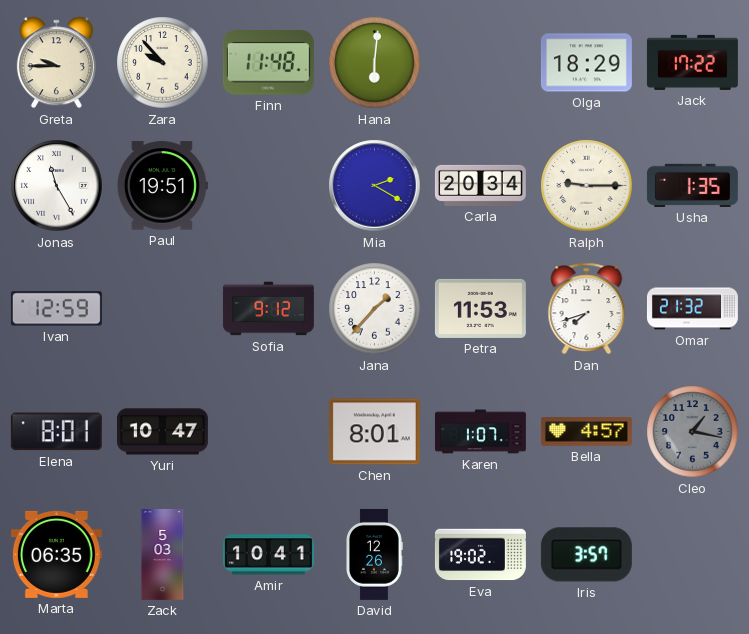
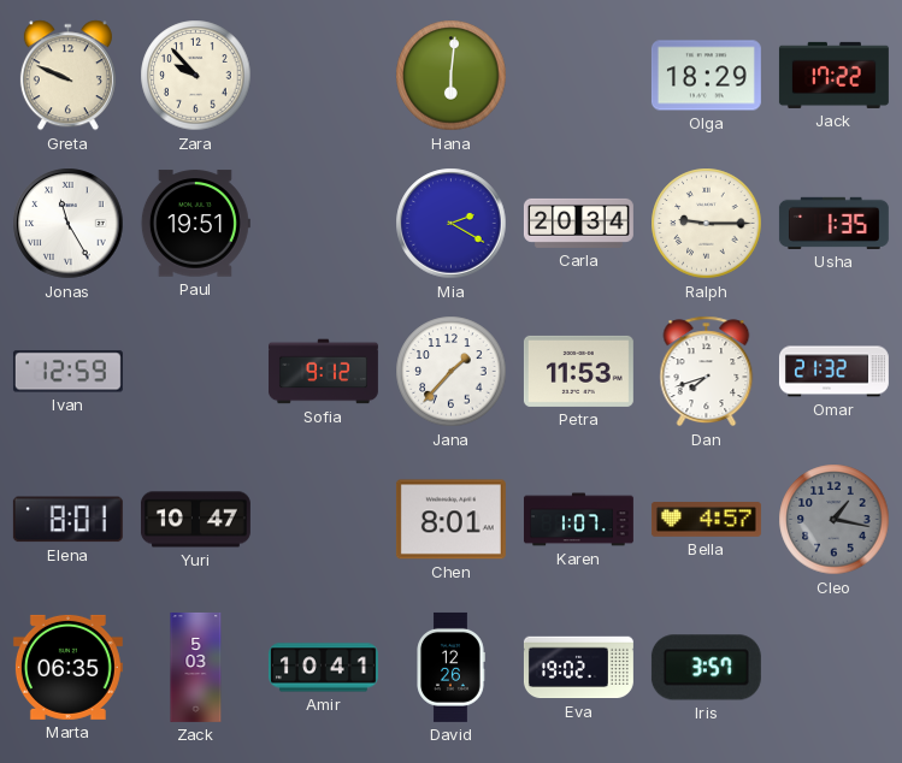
Greta: 9:45 -> 9:49
Finn: 11:48 -> none
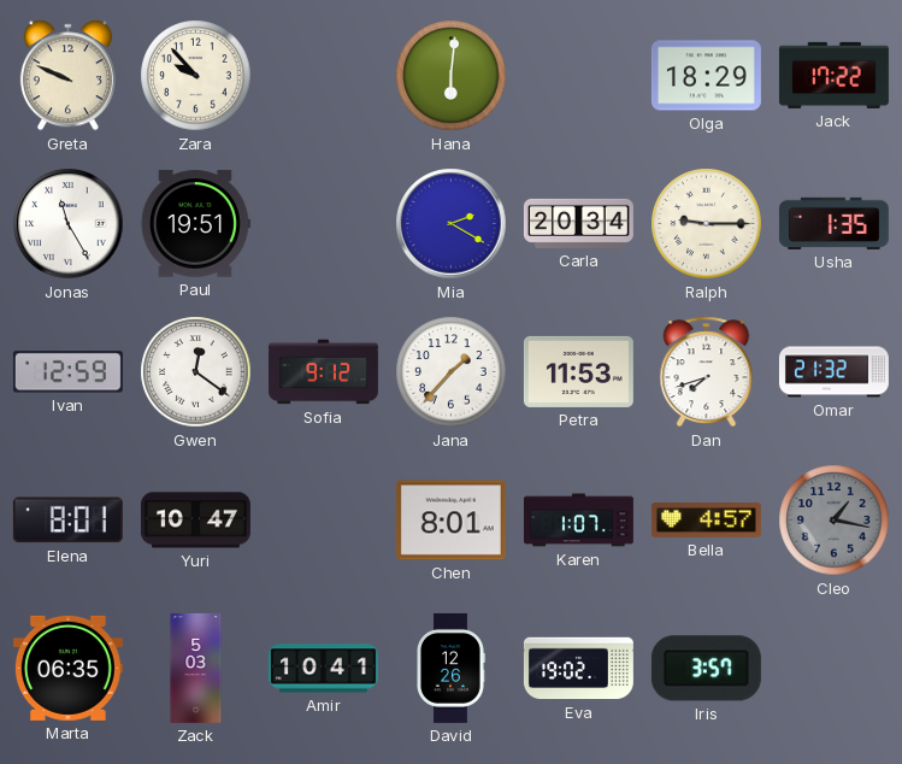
Gwen: none -> 12:21
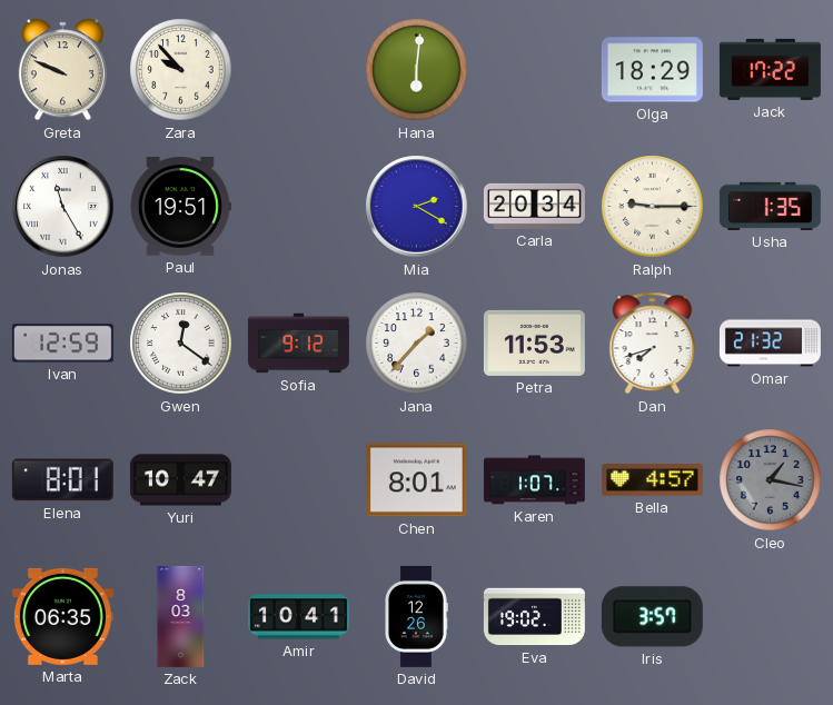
Zack: 5:03 -> 8:03
